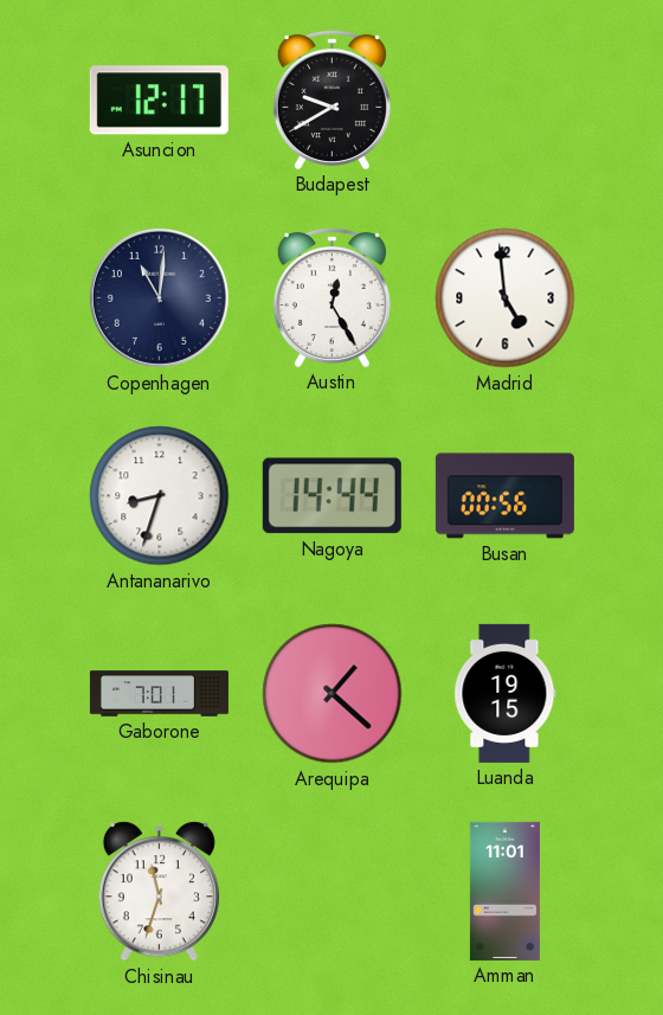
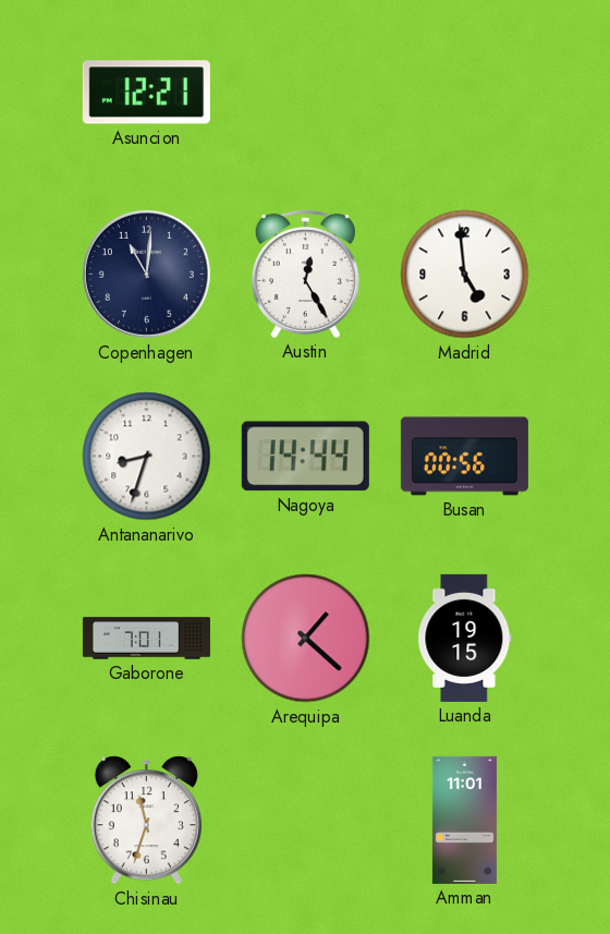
Asuncion: 12:17 -> 12:21
Budapest: 9:40 -> none
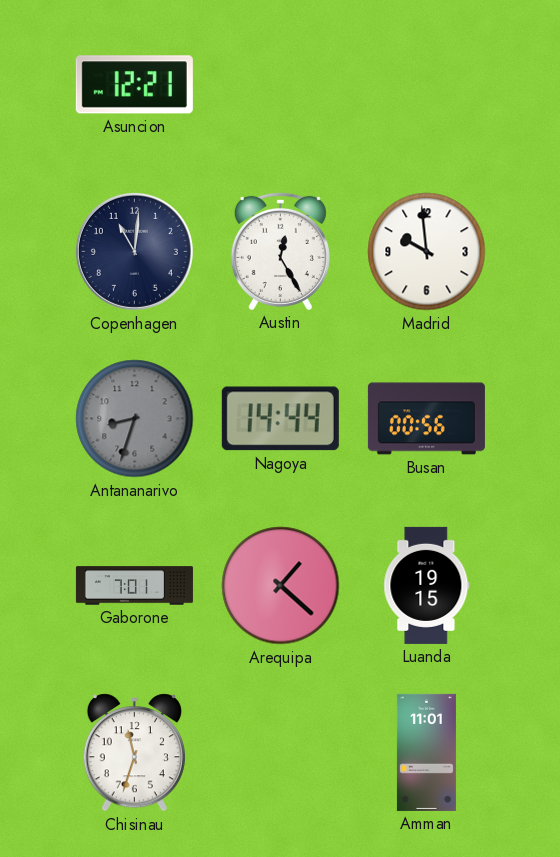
Madrid: 4:59 -> 9:59
Antananarivo dial: white -> grey
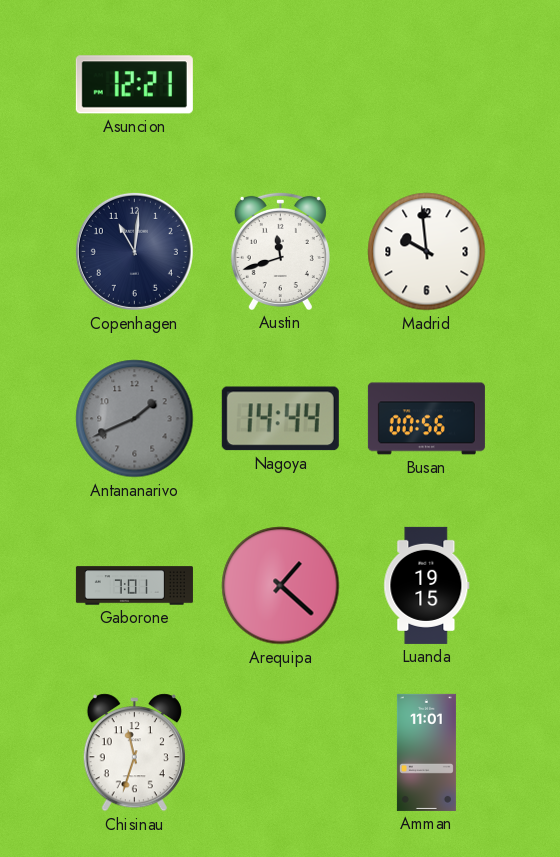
Austin: 12:25 -> 11:42
Antananarivo: 8:33 -> 1:41
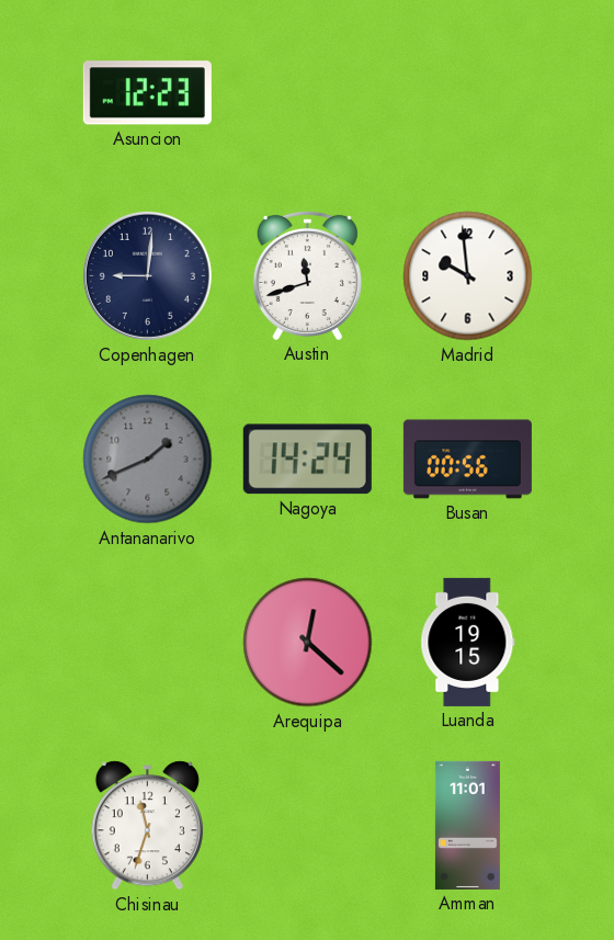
Asuncion: 12:21 -> 12:23
Copenhagen: 11:01 -> 9:01
Nagoya: 14:44 -> 14:24
Gaborone: 7:01 -> none
Arequipa: 1:22 -> 12:22
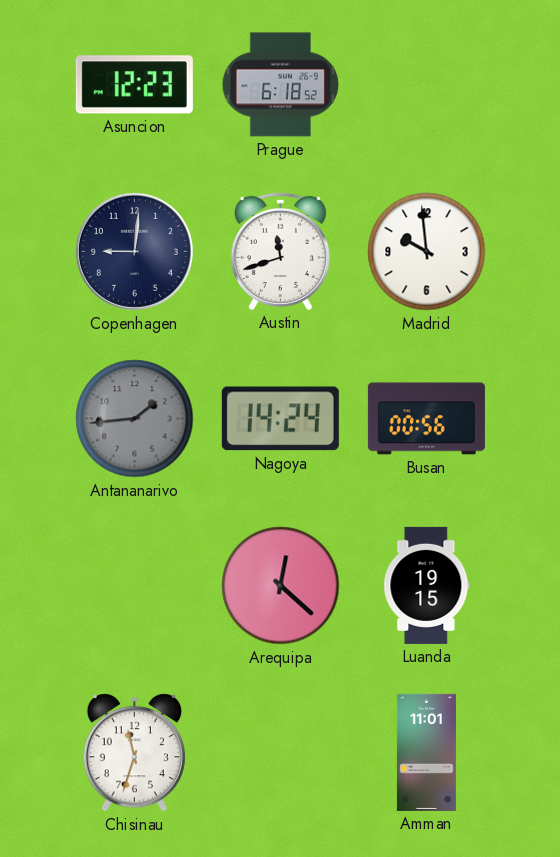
Prague: none -> 6:18
Antananarivo: 1:41 -> 1:44
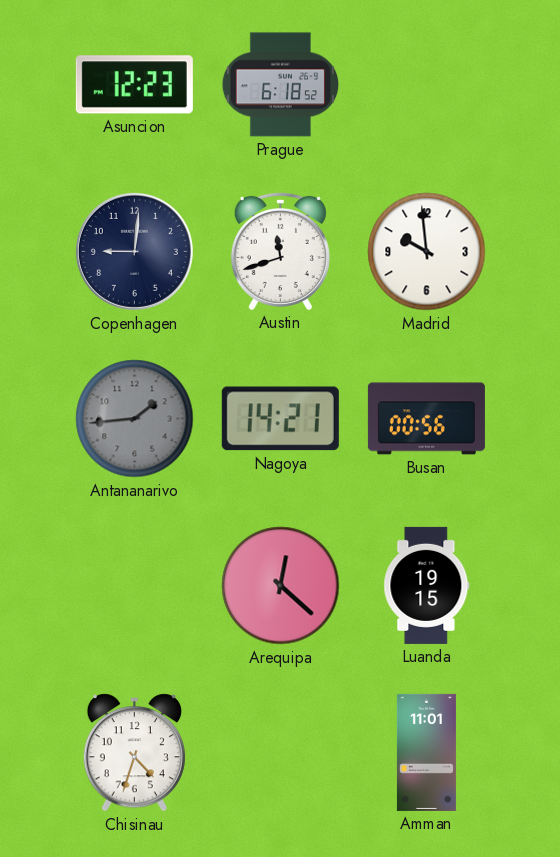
Nagoya: 14:24 -> 14:21
Chisinau: 11:33 -> 4:33
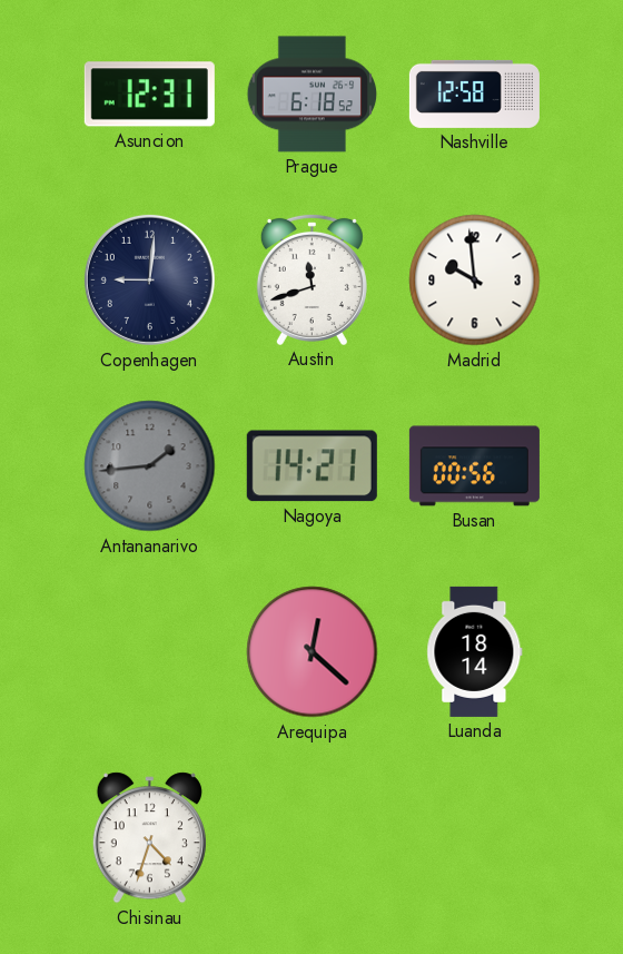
Asuncion: 12:23 -> 12:31
Nashville: none -> 12:58
Luanda: 19:15 -> 18:14
Amman: 11:01 -> none
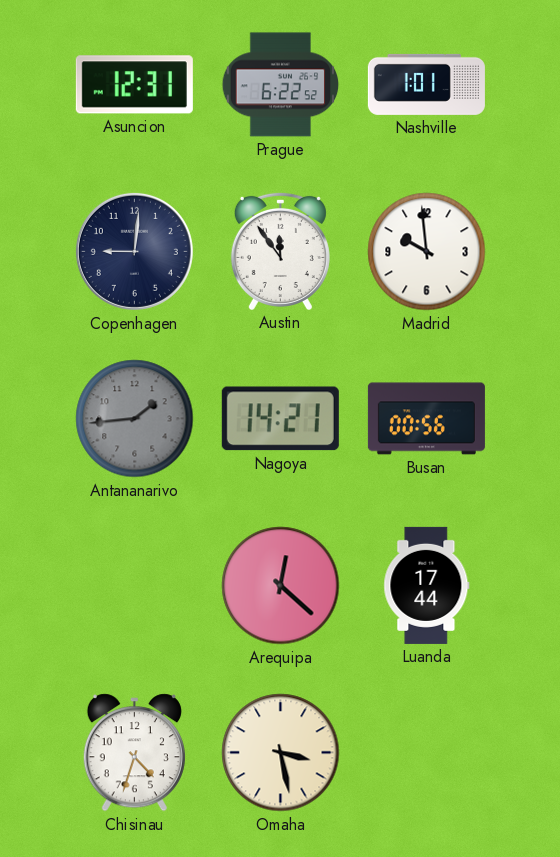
Prague: 6:18 -> 6:22
Nashville: 12:58 -> 1:01
Austin: 11:42 -> 11:54
Luanda: 18:14 -> 17:44
Omaha: none -> 3:28
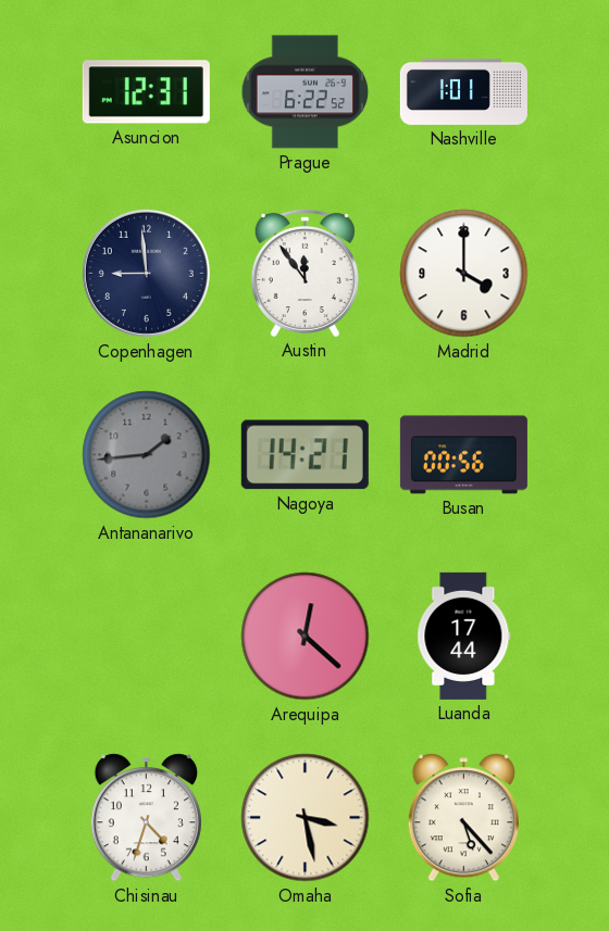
Copenhagen: 9:01 -> 8:59
Madrid: 9:59 -> 4:00
Sofia: none -> 5:23
